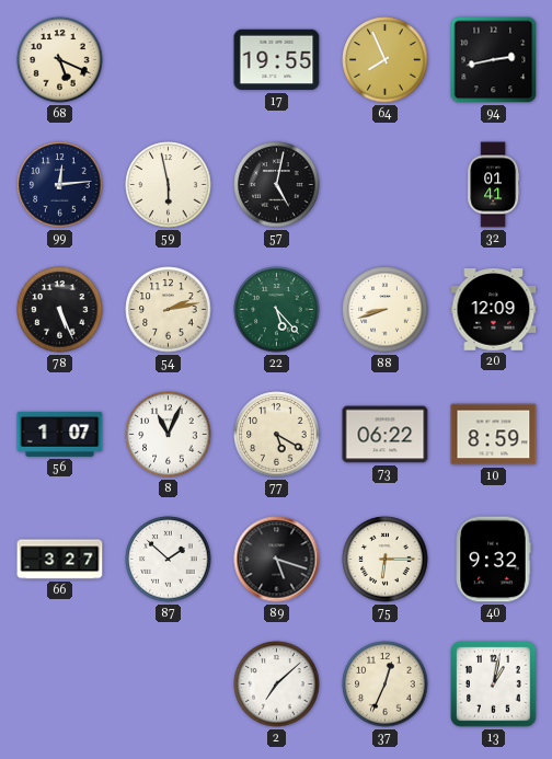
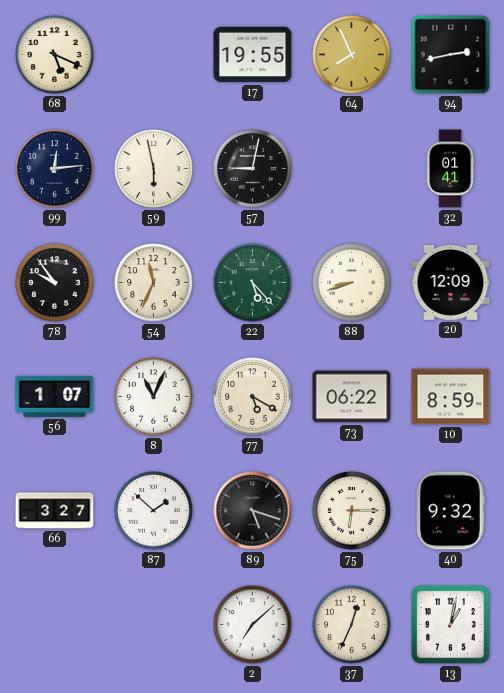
57: 5:02 -> 9:02
78: 5:26 -> 9:54
54: 2:13 -> 11:34
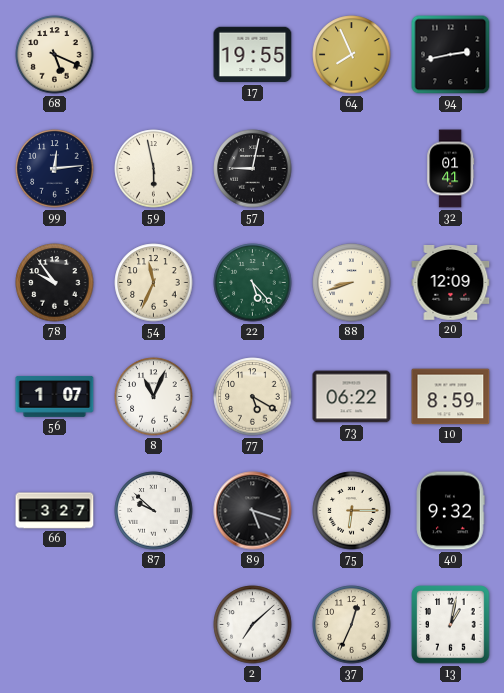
87: 1:52 -> 9:52
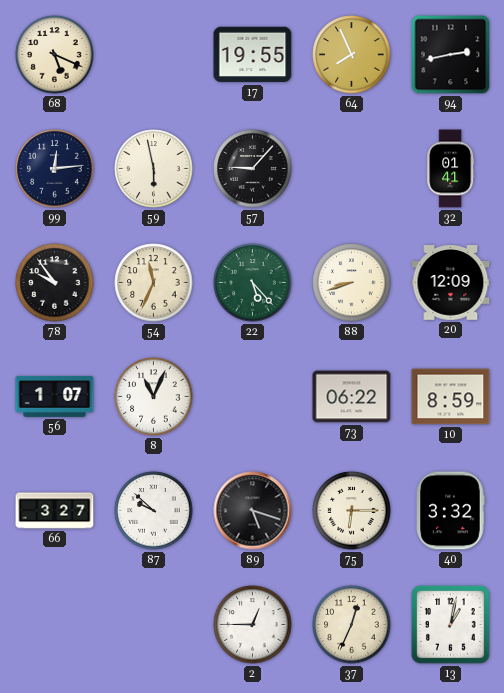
57: 9:02 -> 9:07
77: 5:20 -> none
40: 9:32 -> 3:32
2: 7:08 -> 12:45
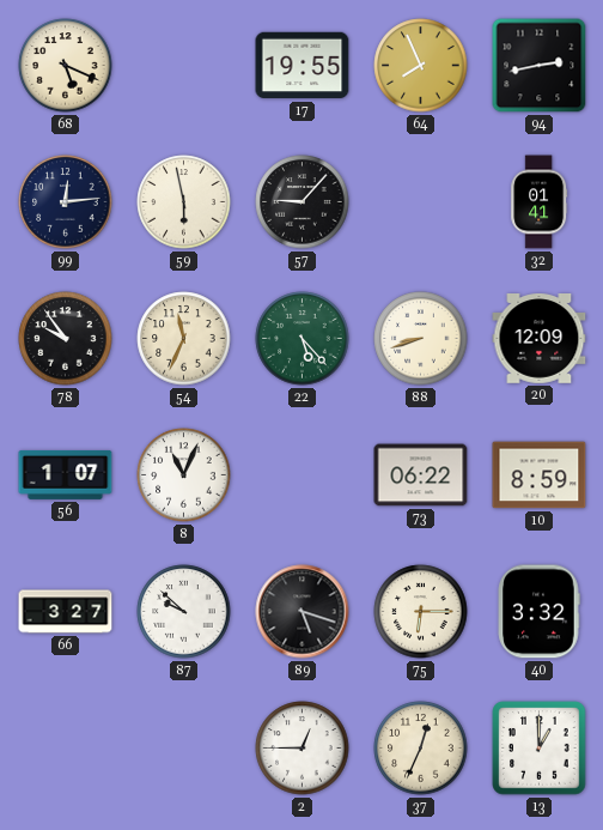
13: 1:02 -> 1:00
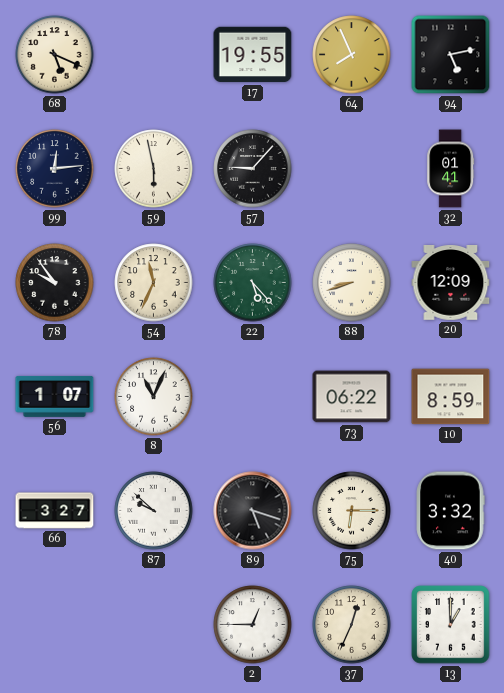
94: 2:43 -> 5:13
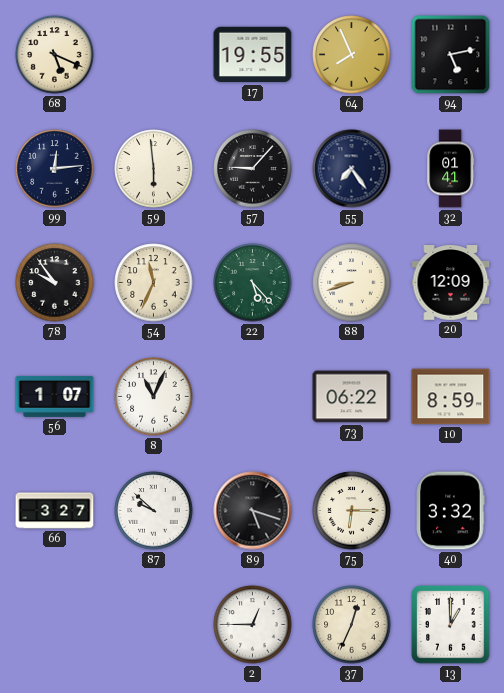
59: 5:58 -> 5:59
55: none -> 7:24
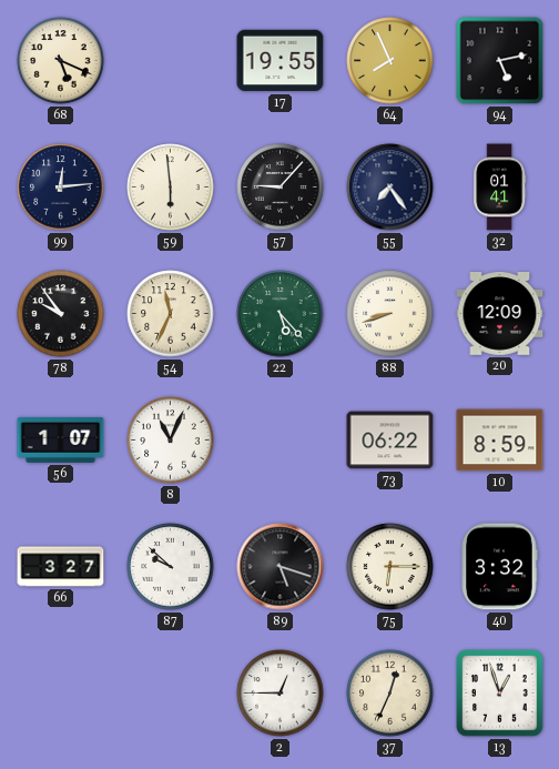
13: 1:00 -> 12:57
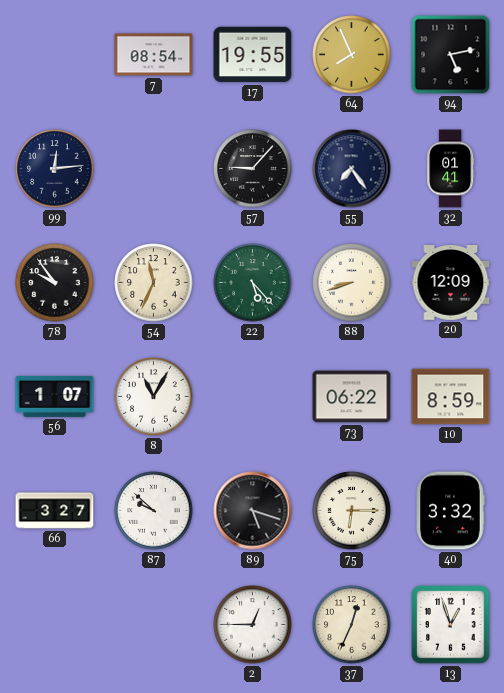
68: 5:19 -> none
7: none -> 08:54
59: 5:59 -> none
8: 11:04 -> 11:05
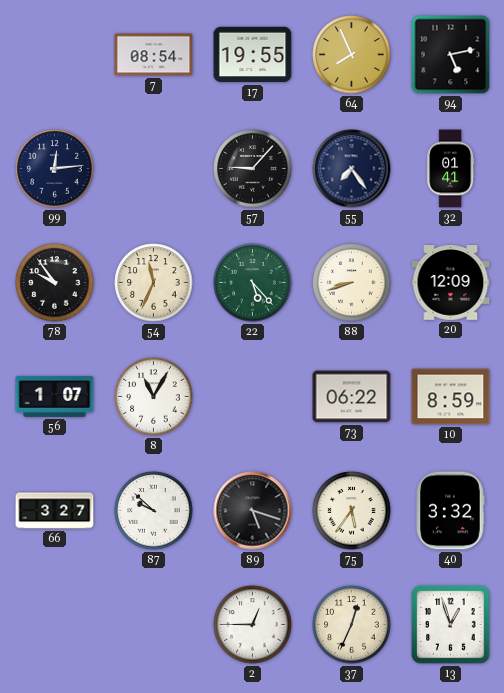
75: 6:15 -> 5:36
